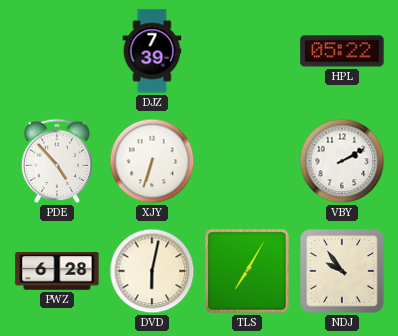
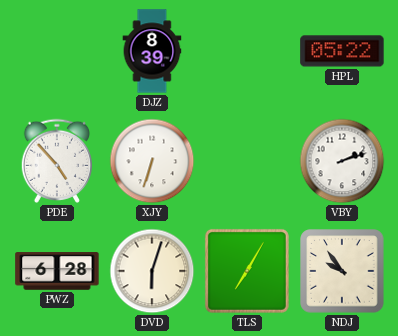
DJZ: 7:39 -> 8:39
VBY: 2:10 -> 2:12
DVD: 6:02 -> 6:03
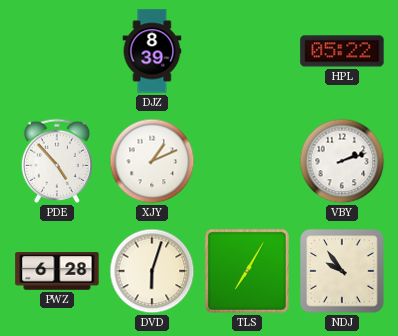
XJY: 6:33 -> 1:11
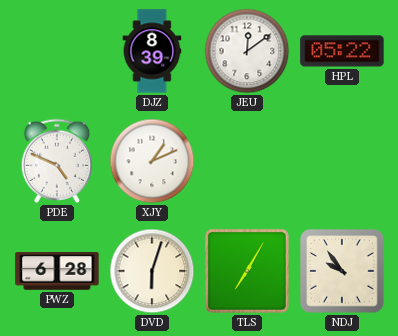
JEU: none -> 12:09
PDE: 4:53 -> 4:49
VBY: 2:12 -> none
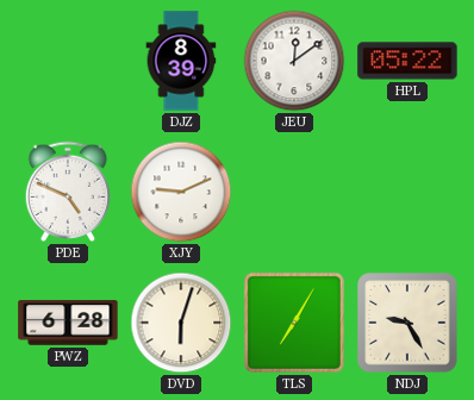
XJY: 1:11 -> 9:11
NDJ: 9:54 -> 9:25
